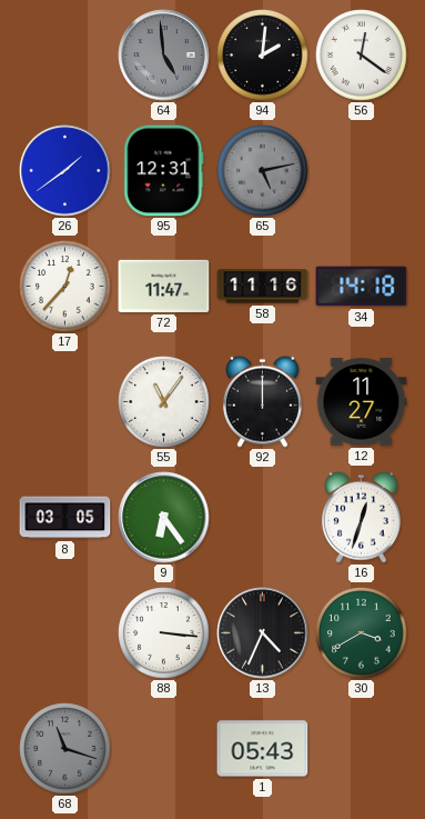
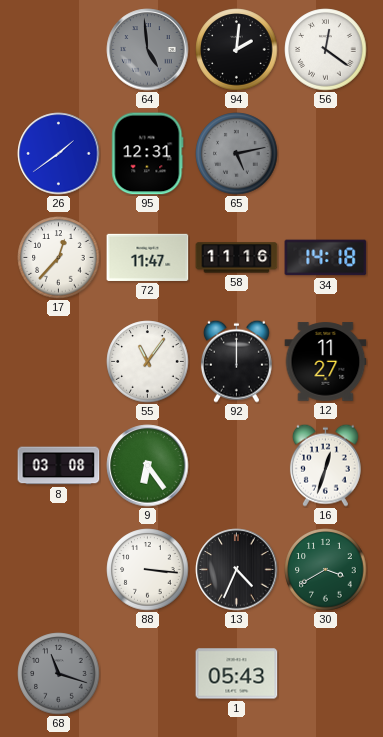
8: 03:05 -> 03:08
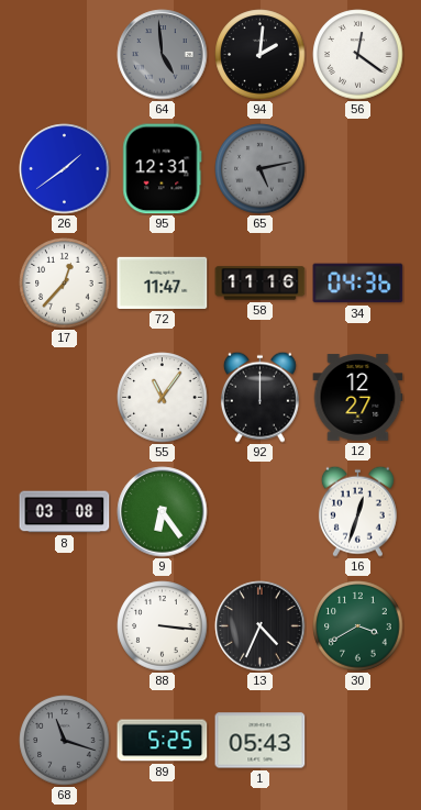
34: 14:18 -> 04:36
12: 11:27 -> 12:27
89: none -> 5:25
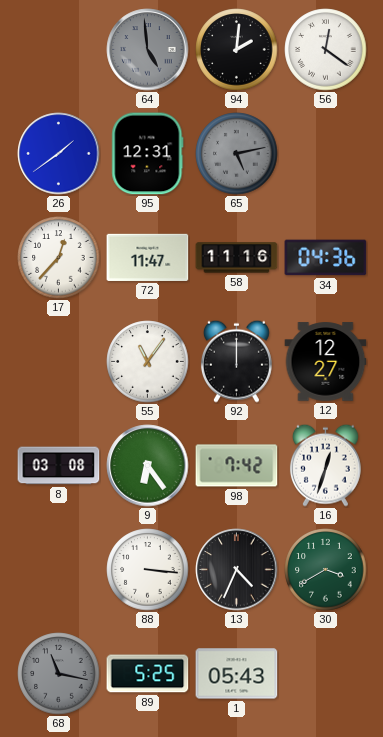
98: none -> 7:42
68: 11:18 -> 11:17
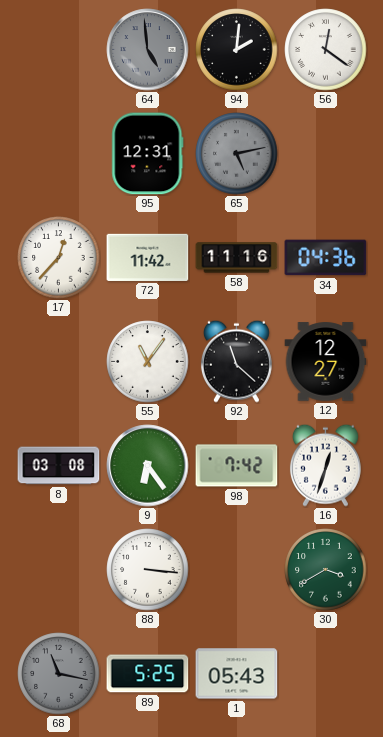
26: 1:39 -> none
72: 11:47 -> 11:42
92: 12:00 -> 11:22
13: 4:34 -> none
